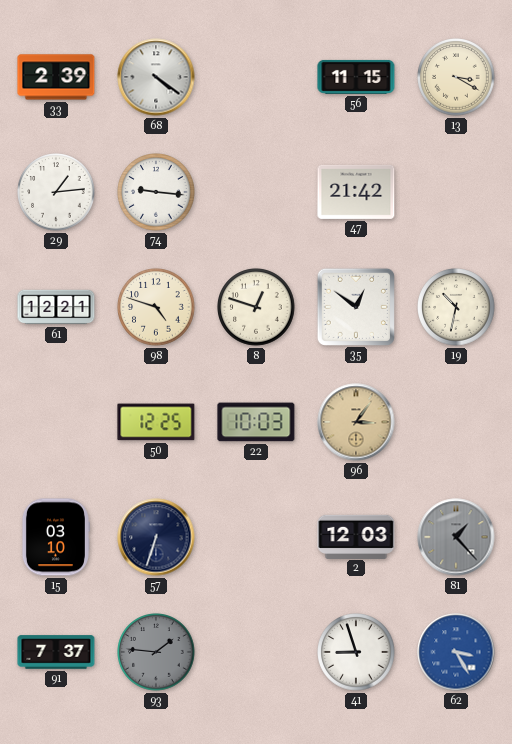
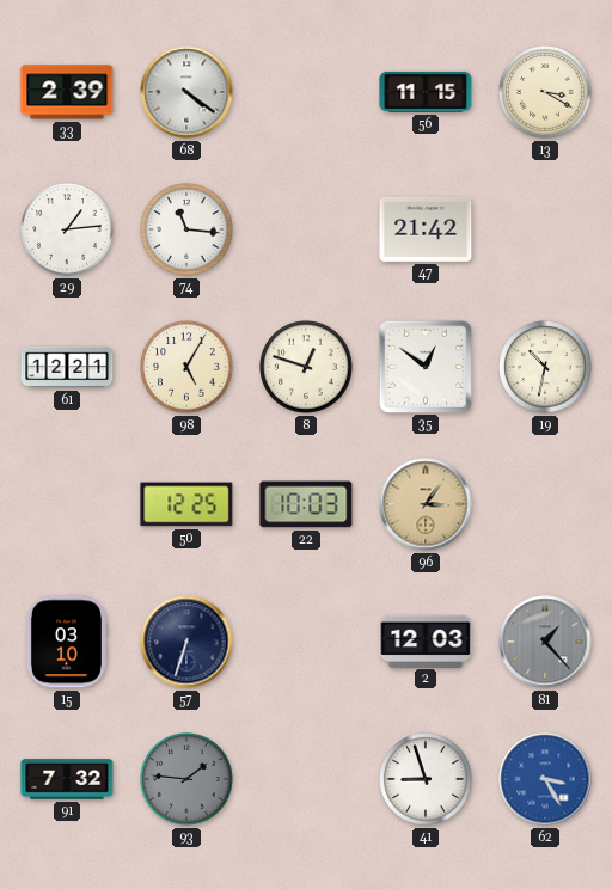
74: 9:16 -> 11:16
98: 4:48 -> 5:05
91: 7:37 -> 7:32
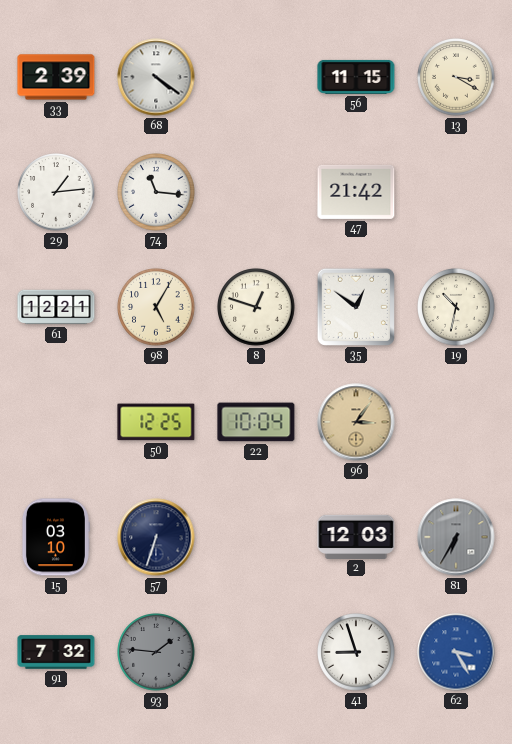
22: 10:03 -> 10:04
81: 1:23 -> 6:35
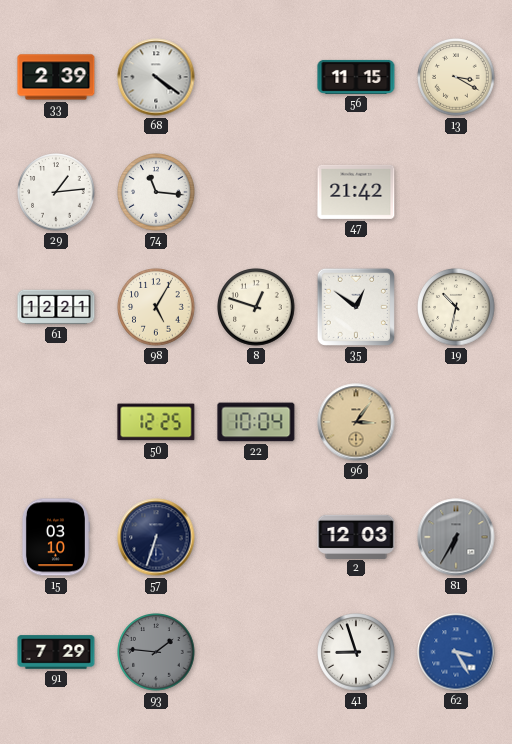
91: 7:32 -> 7:29
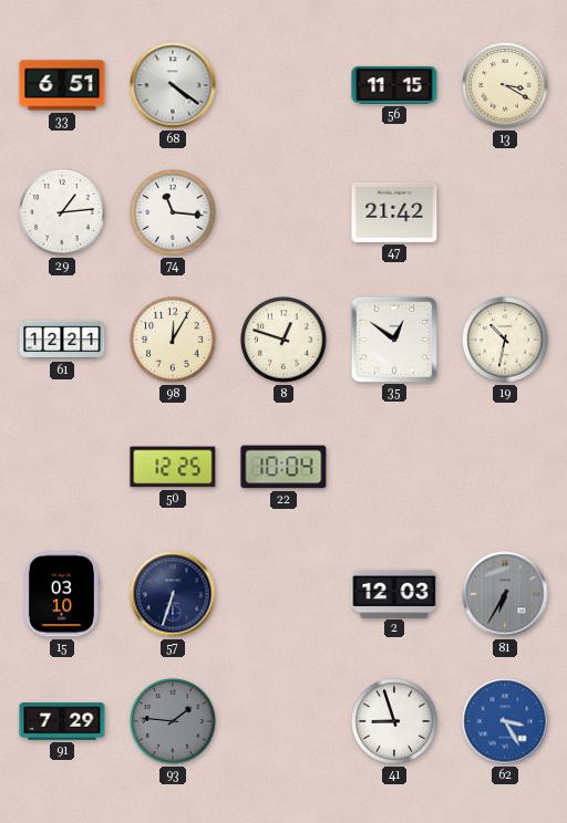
33: 2:39 -> 6:51
98: 5:05 -> 12:05
96: 3:06 -> none
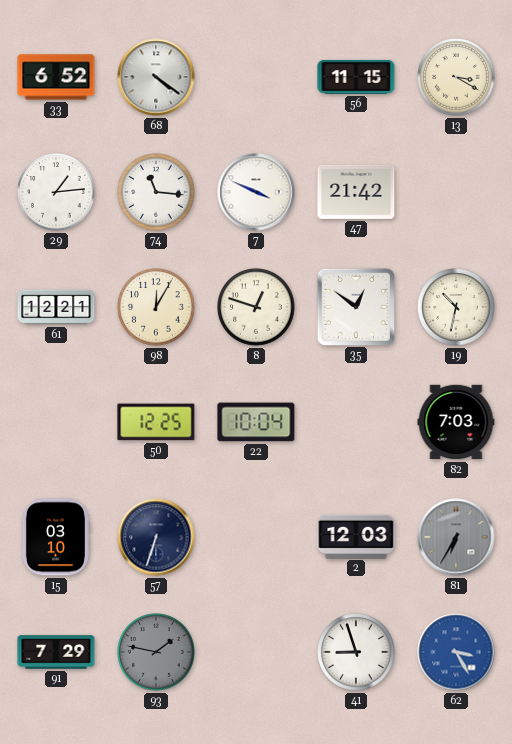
33: 6:51 -> 6:52
7: none -> 3:49
82: none -> 7:03
93: 1:46 -> 1:47
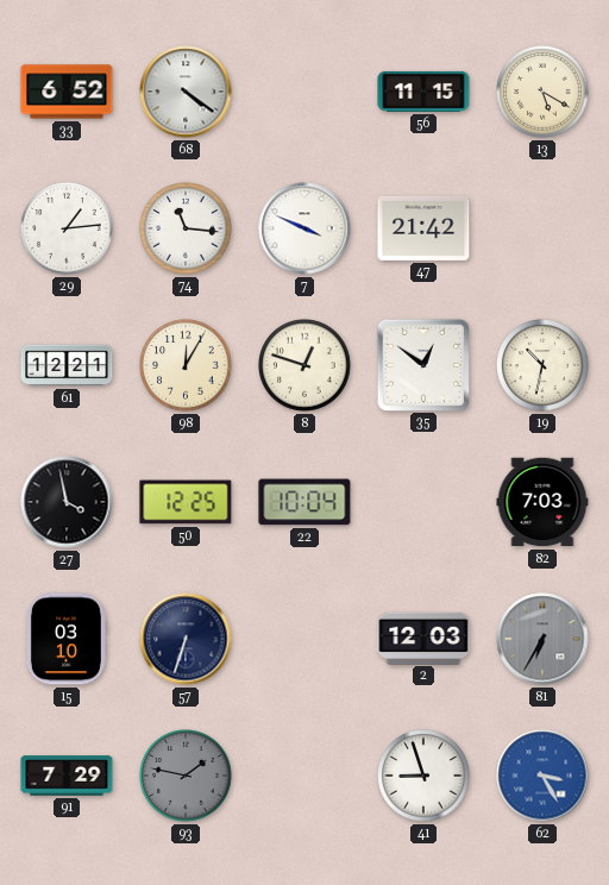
13: 3:20 -> 5:20
27: none -> 3:58
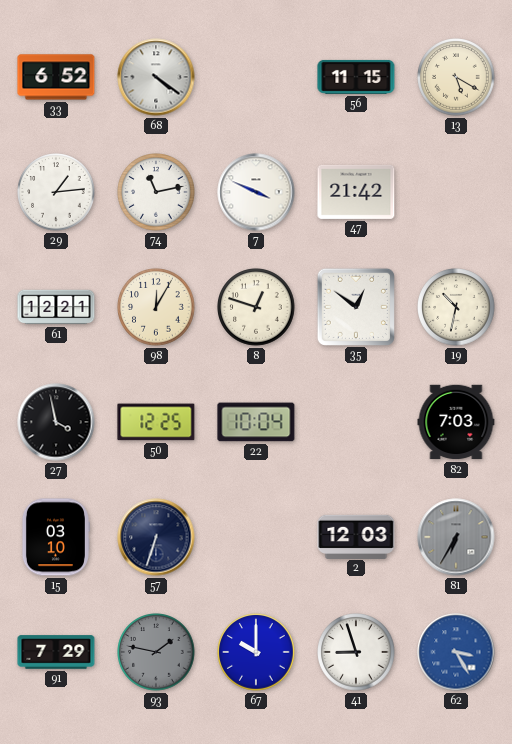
74: 11:16 -> 11:13
67: none -> 10:00
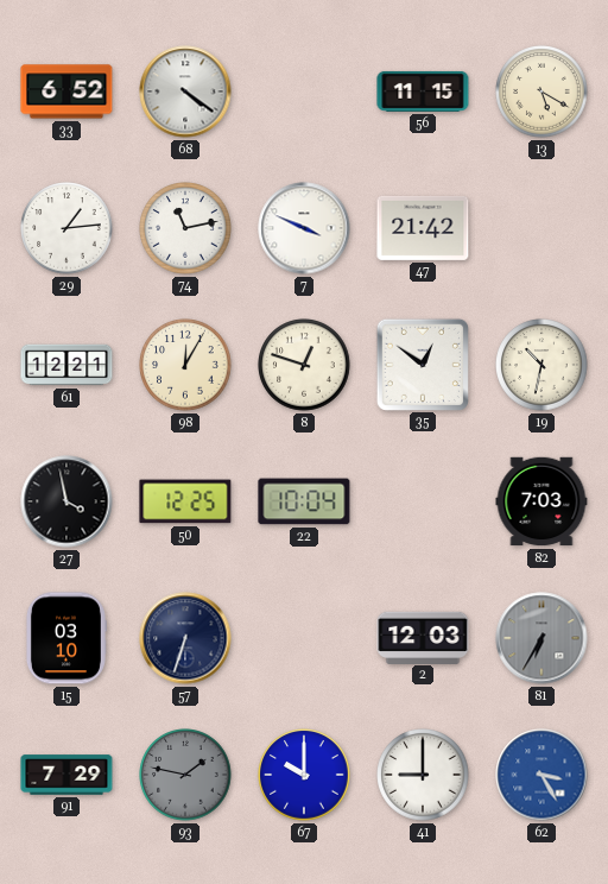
41: 8:57 -> 9:00
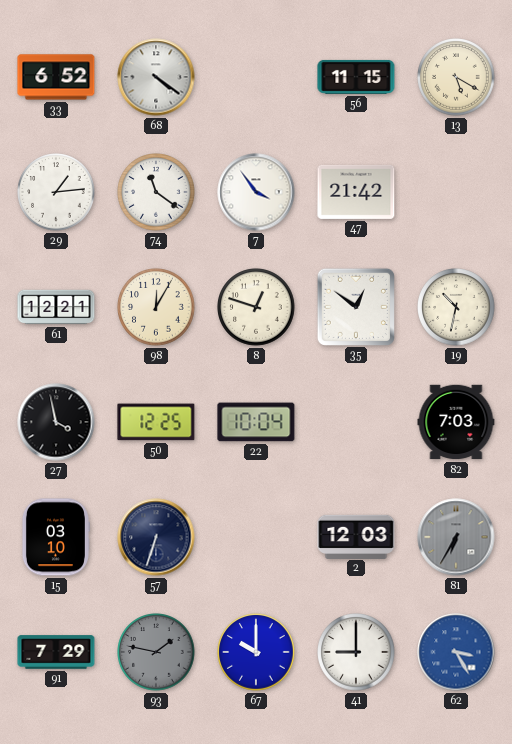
74: 11:13 -> 11:21
7: 3:49 -> 3:54
